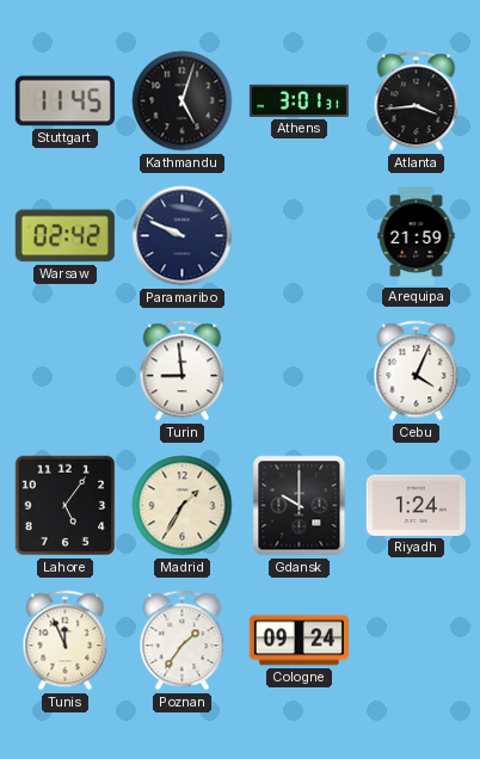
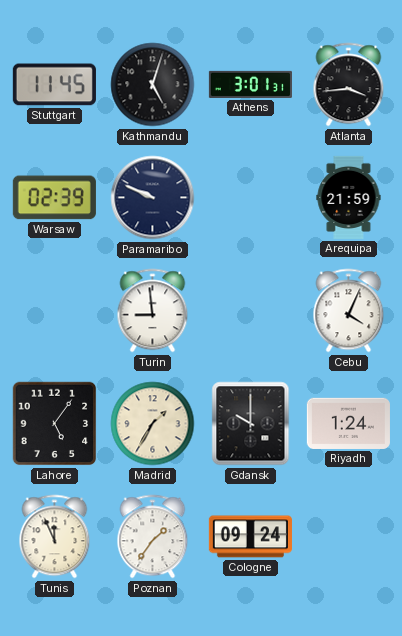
Warsaw: 02:42 -> 02:39
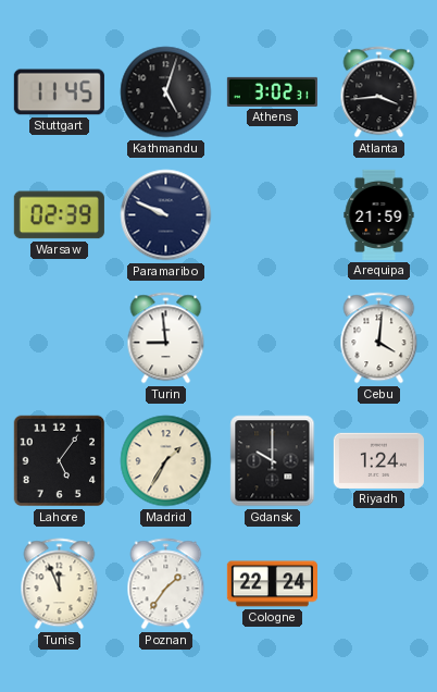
Athens: 3:01 -> 3:02
Cebu: 4:04 -> 4:01
Cologne: 09:24 -> 22:24
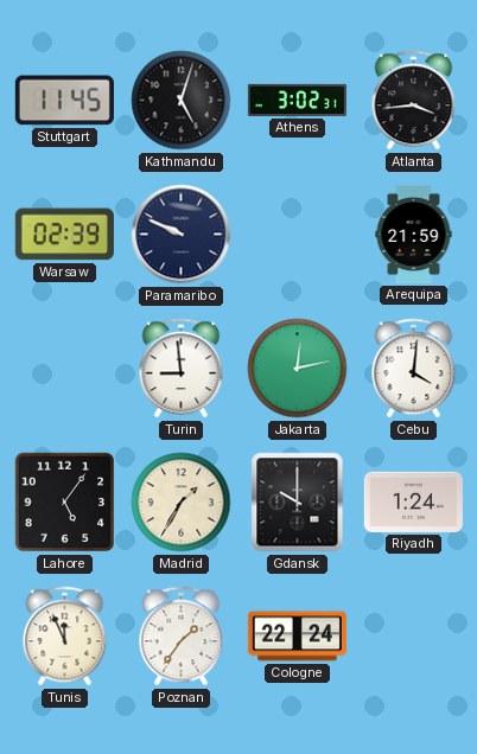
Jakarta: none -> 12:13
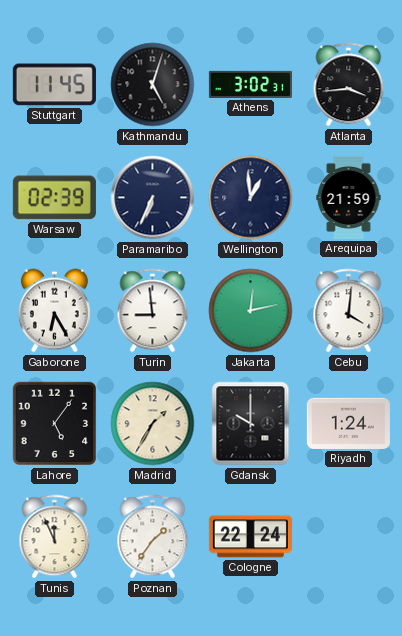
Paramaribo: 9:49 -> 6:34
Wellington: none -> 12:59
Gaborone: none -> 6:25
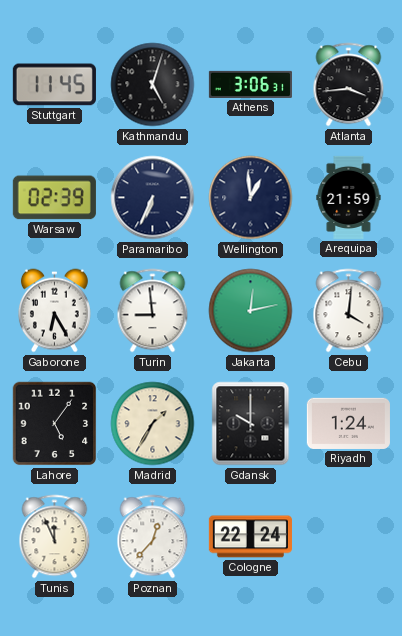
Athens: 3:02 -> 3:06
Poznan: 1:36 -> 12:37
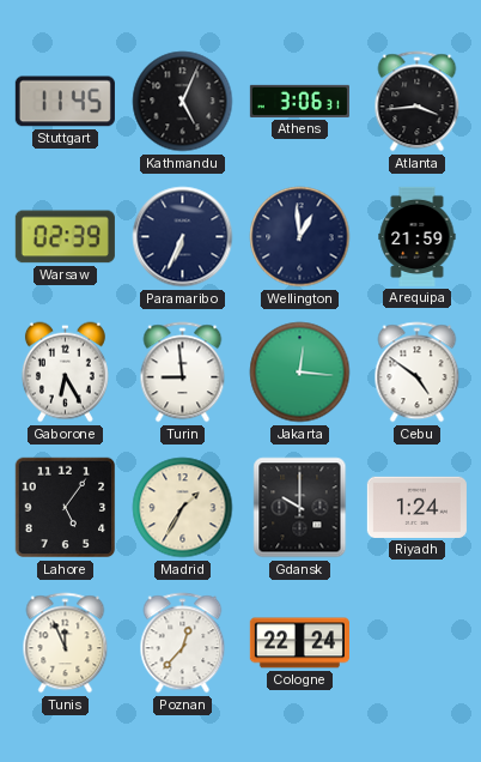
Kathmandu: 5:03 -> 5:04
Jakarta: 12:13 -> 12:16
Cebu: 4:01 -> 4:51
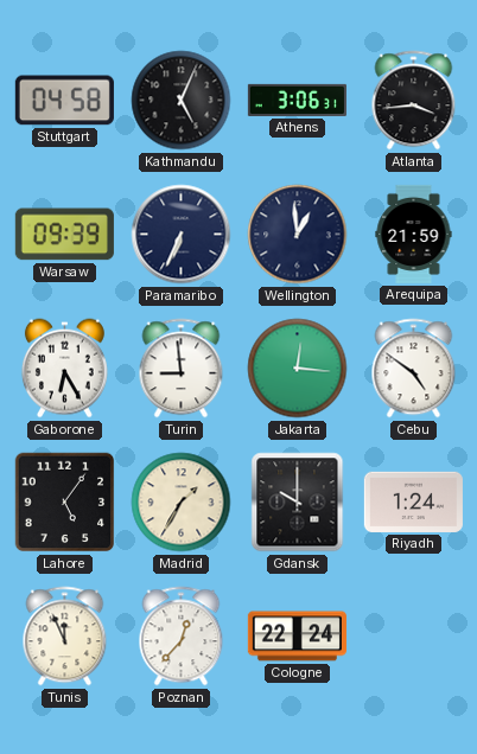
Stuttgart: 11:45 -> 04:58
Warsaw: 02:39 -> 09:39
